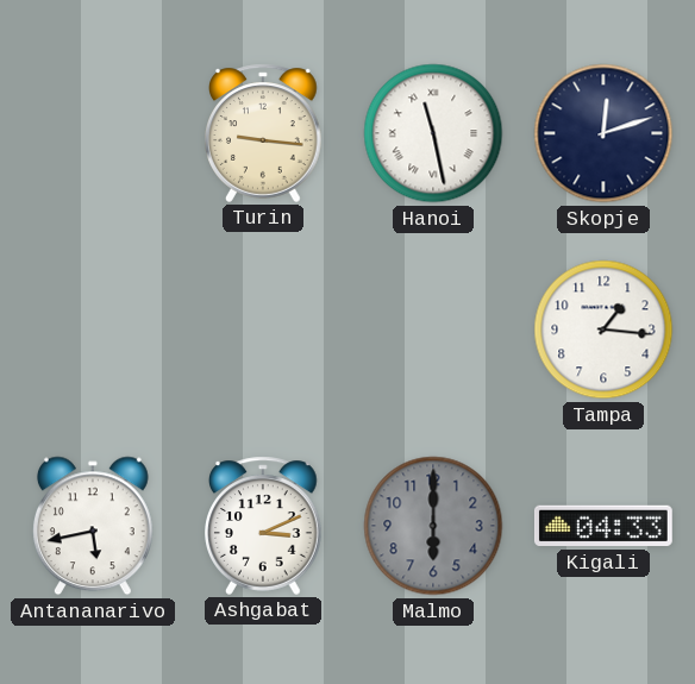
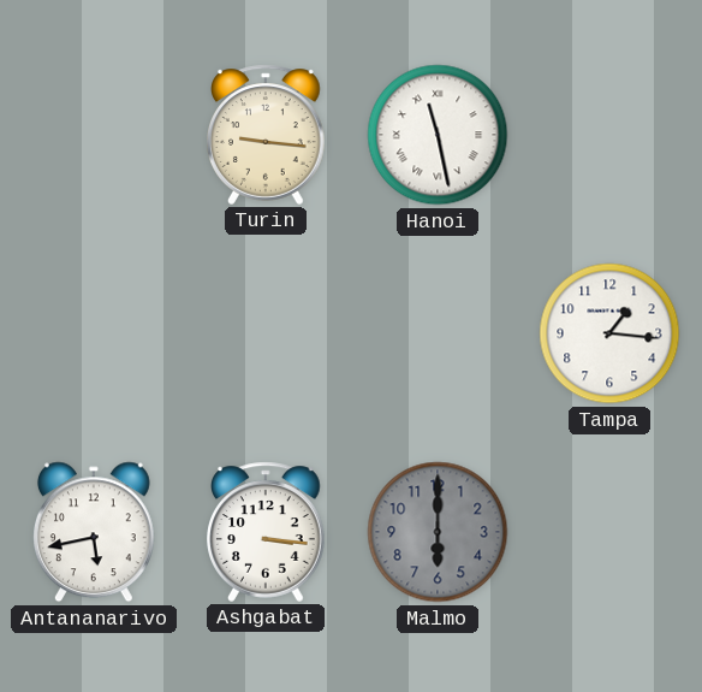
Skopje: 12:12 -> none
Ashgabat: 3:11 -> 3:16
Kigali: 04:33 -> none
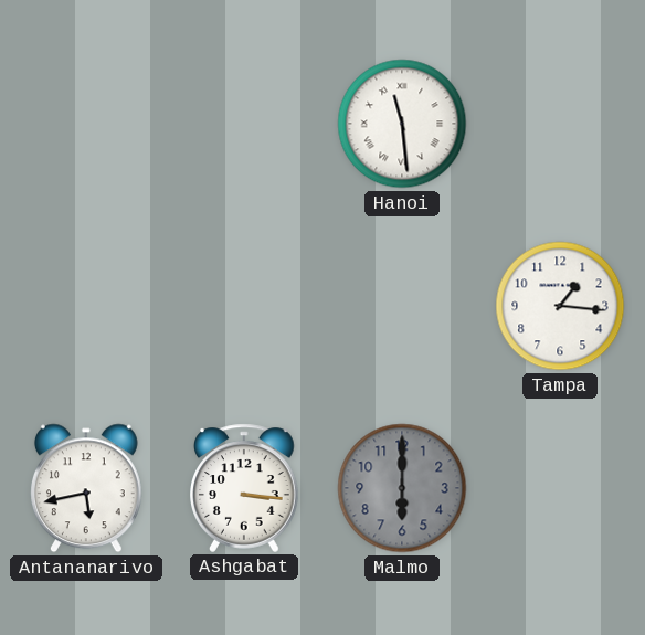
Turin: 9:16 -> none
Hanoi: 11:28 -> 11:29
